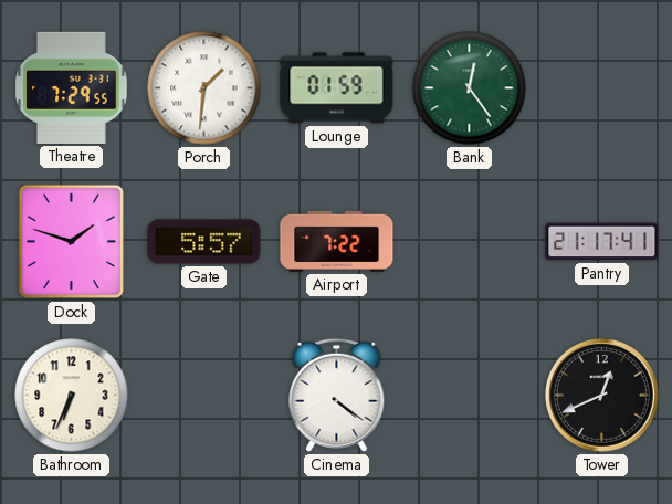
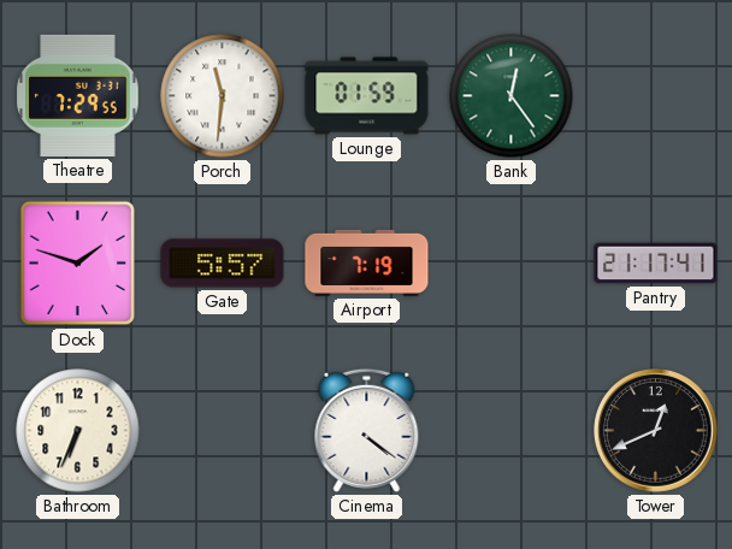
Porch: 1:31 -> 11:31
Airport: 7:22 -> 7:19
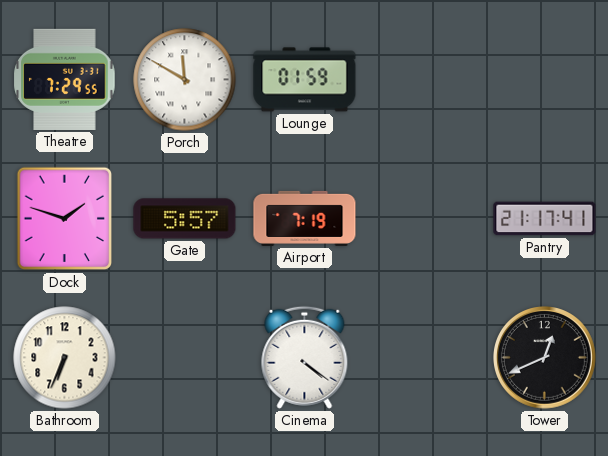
Porch: 11:31 -> 11:50
Bank: 12:24 -> none
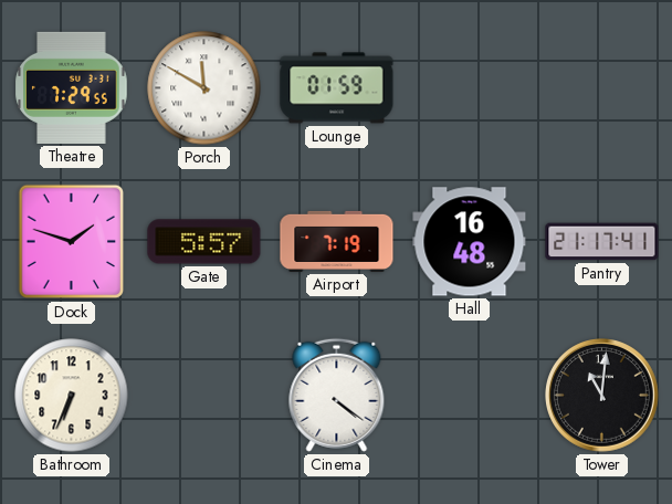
Hall: none -> 16:48
Tower: 12:41 -> 11:01
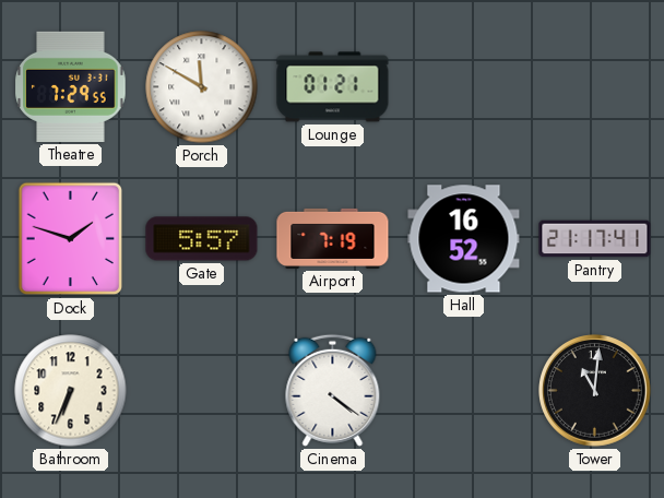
Lounge: 01:59 -> 01:21
Hall: 16:48 -> 16:52
